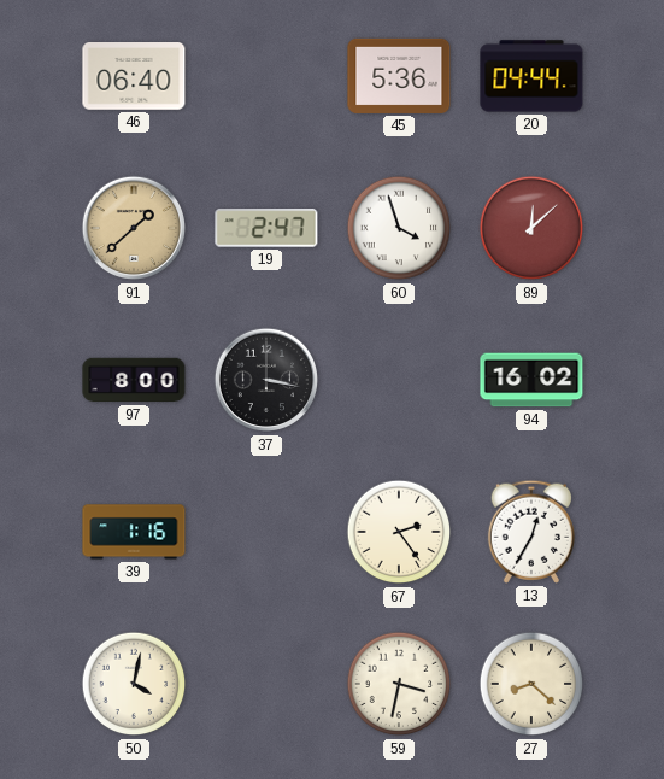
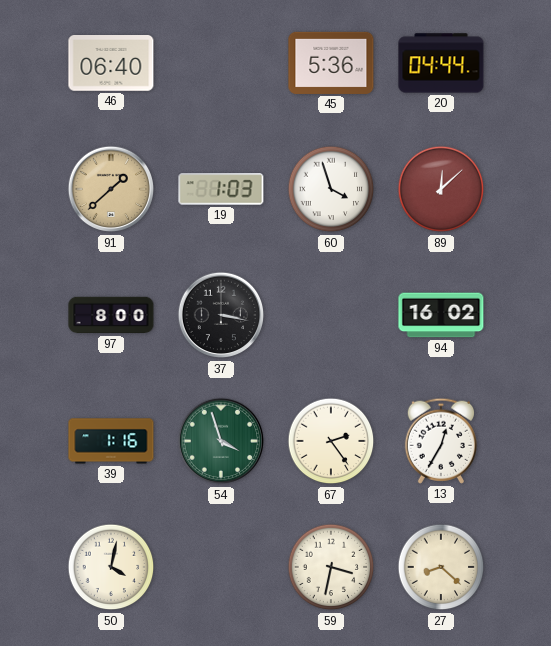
19: 2:47 -> 1:03
54: none -> 3:57
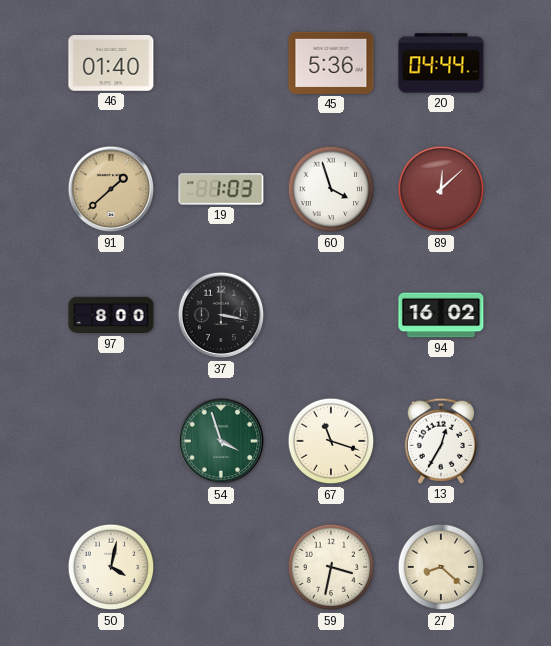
46: 06:40 -> 01:40
39: 1:16 -> none
67: 2:24 -> 11:18
